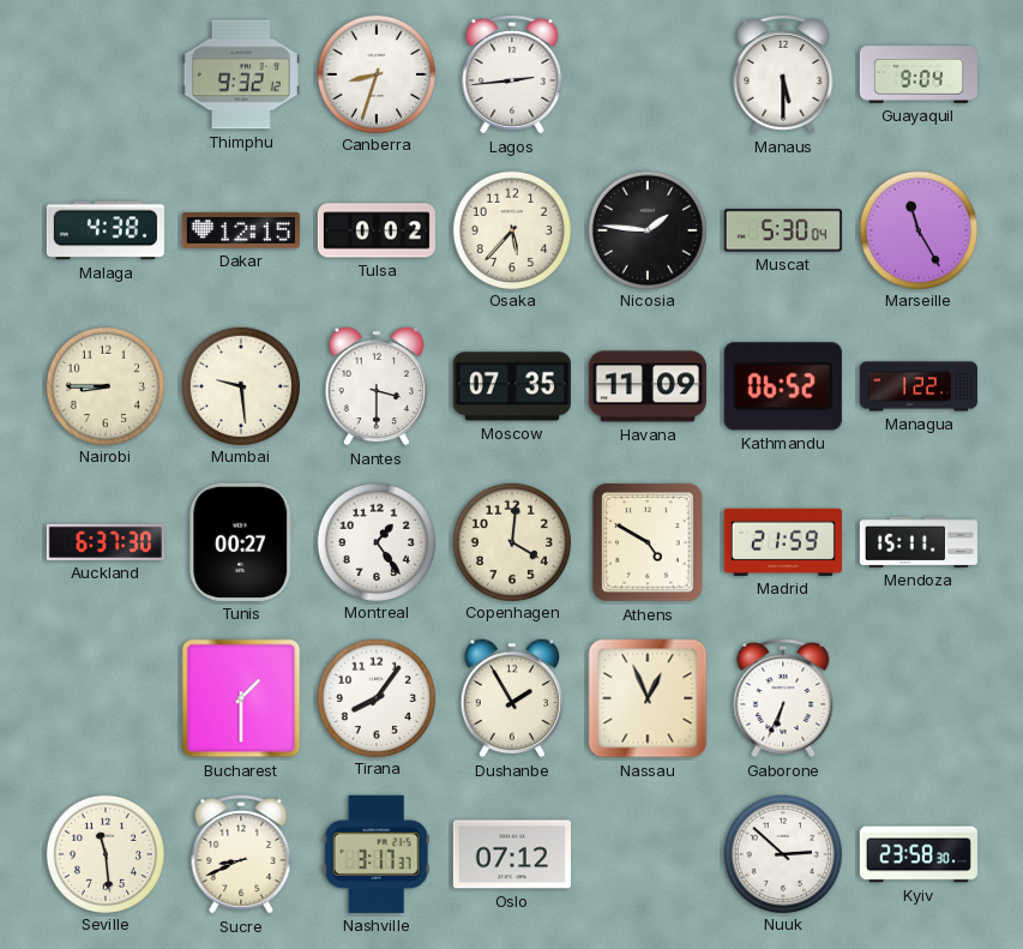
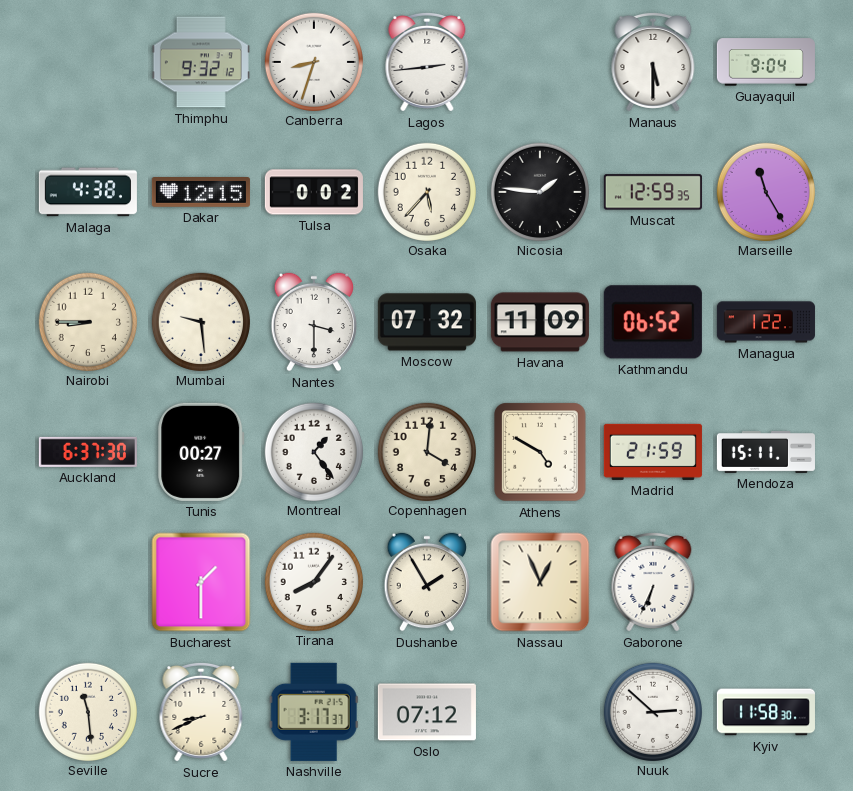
Muscat: 5:30 -> 12:59
Moscow: 07:35 -> 07:32
Kyiv: 23:58 -> 11:58
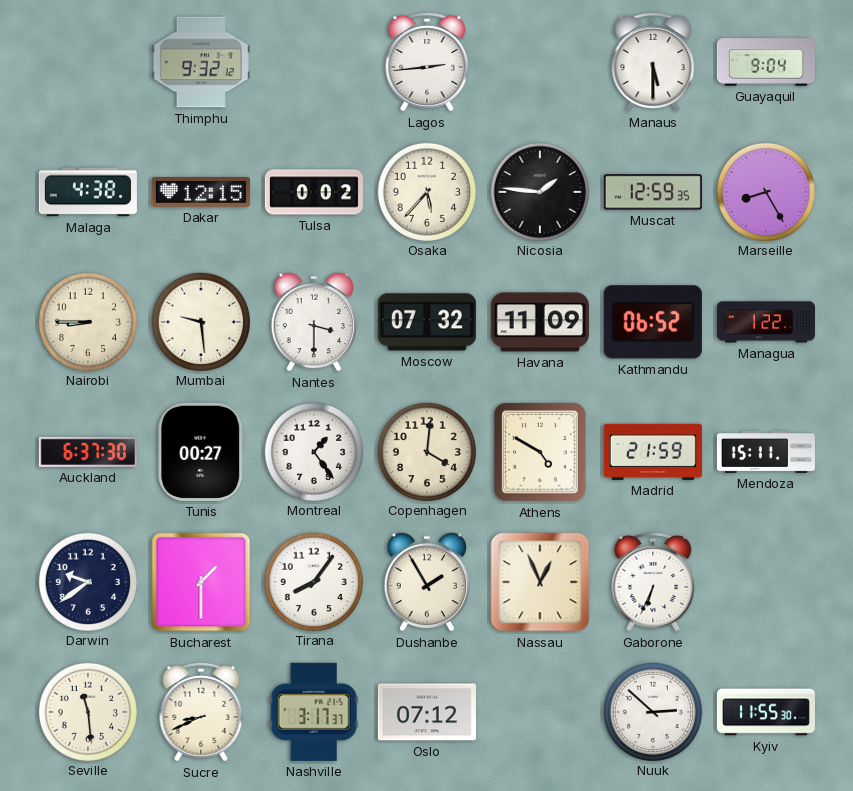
Canberra: 8:33 -> none
Marseille: 11:25 -> 8:25
Darwin: none -> 9:39
Kyiv: 11:58 -> 11:55
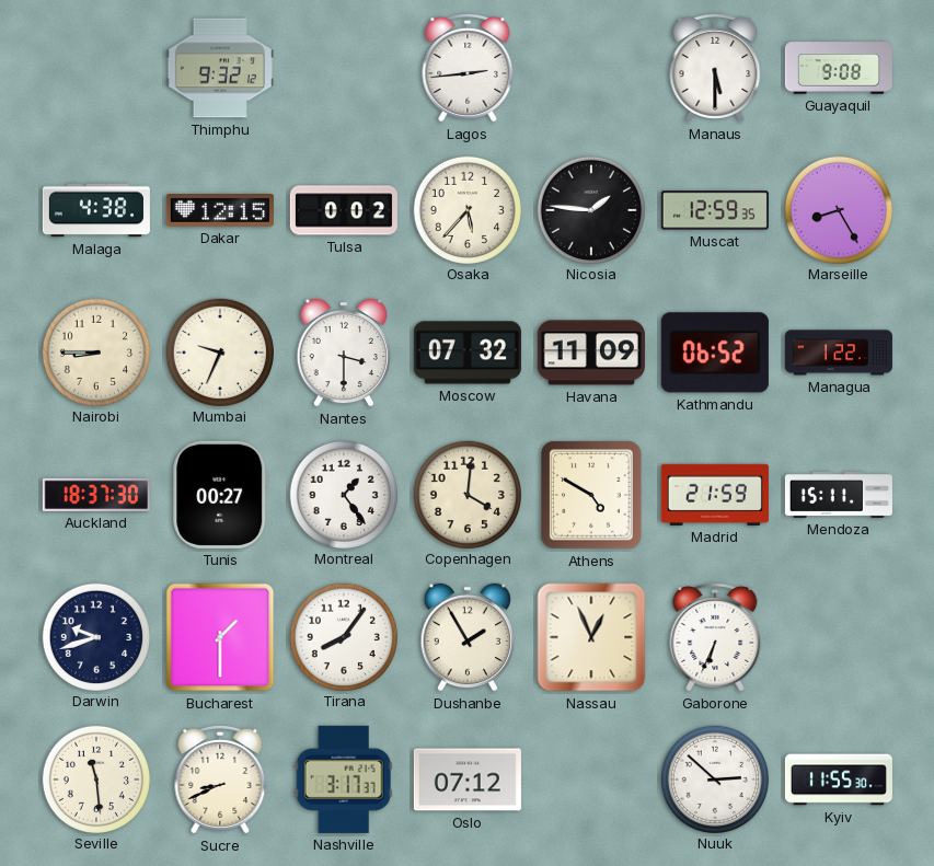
Guayaquil: 9:04 -> 9:08
Mumbai: 9:29 -> 9:34
Auckland: 6:37 -> 18:37
Darwin: 9:39 -> 9:42
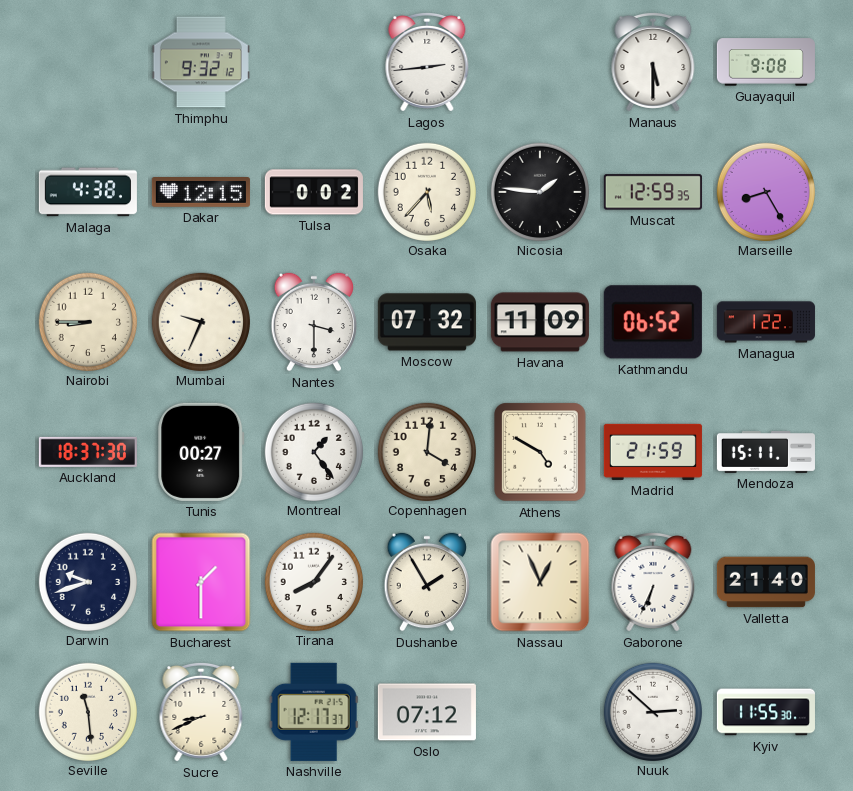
Valletta: none -> 21:40
Nashville: 3:17 -> 12:17
